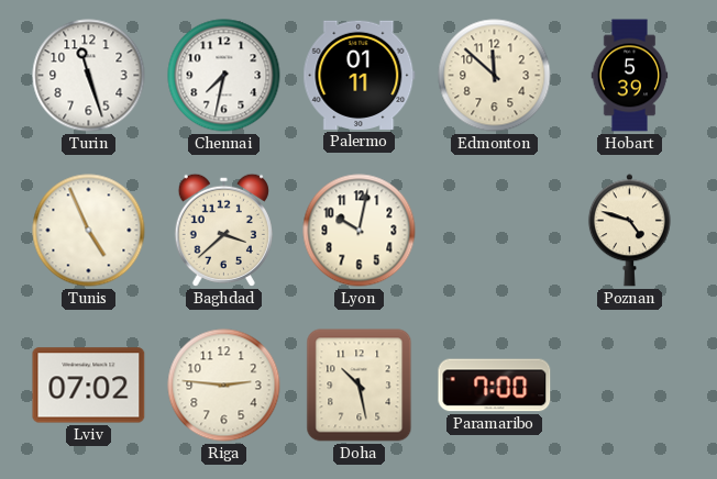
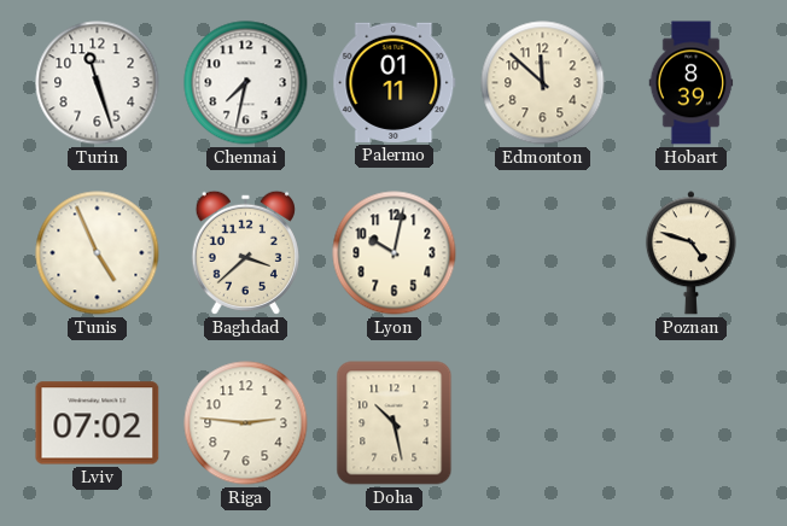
Hobart: 5:39 -> 8:39
Paramaribo: 7:00 -> none
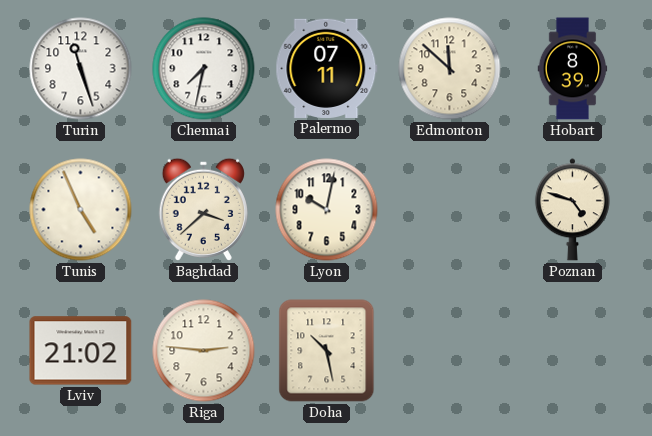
Palermo: 01:11 -> 07:11
Lviv: 07:02 -> 21:02
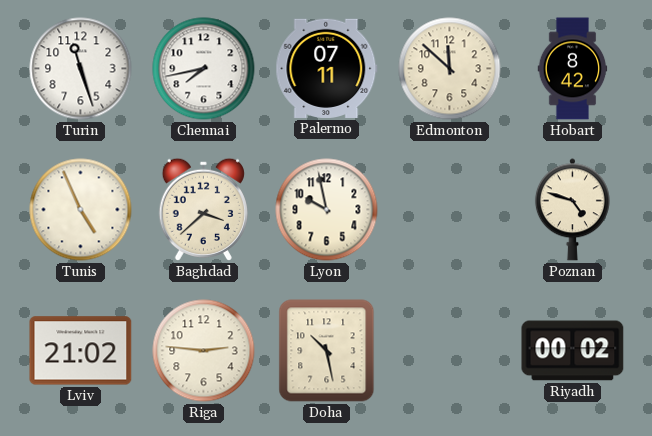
Chennai: 7:32 -> 7:43
Hobart: 8:39 -> 8:42
Lyon: 10:02 -> 9:58
Riyadh: none -> 00:02
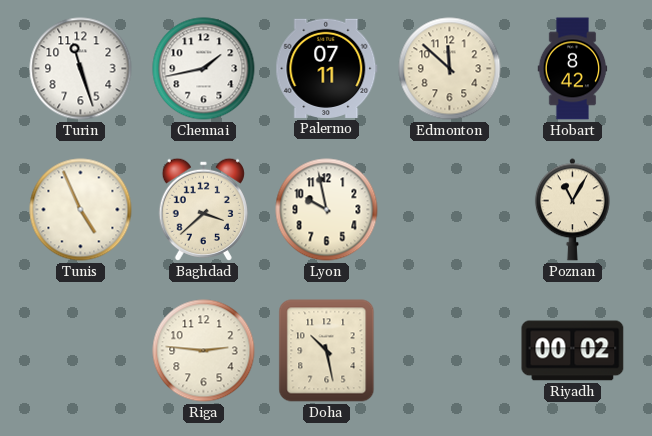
Chennai: 7:43 -> 1:43
Poznan: 4:48 -> 11:05
Lviv: 21:02 -> none
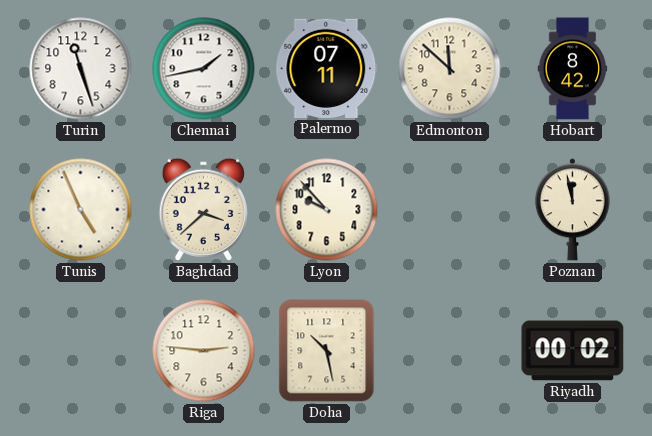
Lyon: 9:58 -> 9:53
Poznan: 11:05 -> 11:58
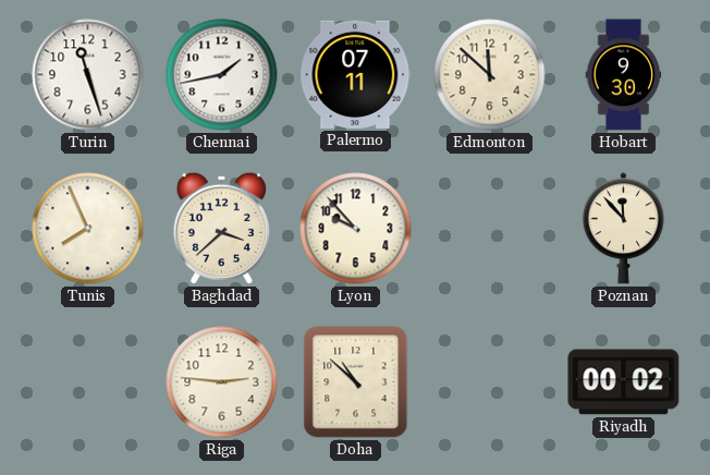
Hobart: 8:42 -> 9:30
Tunis: 4:56 -> 7:56
Poznan: 11:58 -> 11:53
Doha: 10:28 -> 10:52
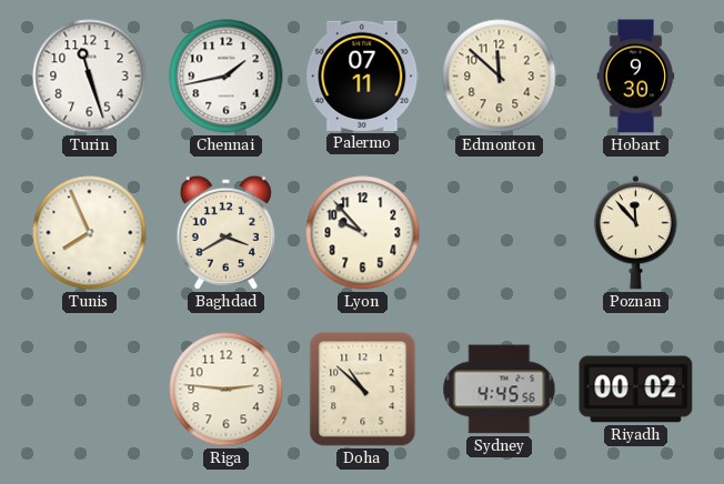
Baghdad: 3:38 -> 3:40
Sydney: none -> 4:45
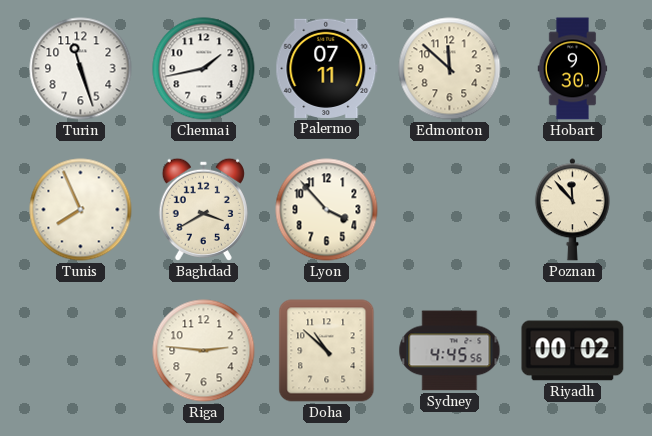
Lyon: 9:53 -> 3:53
